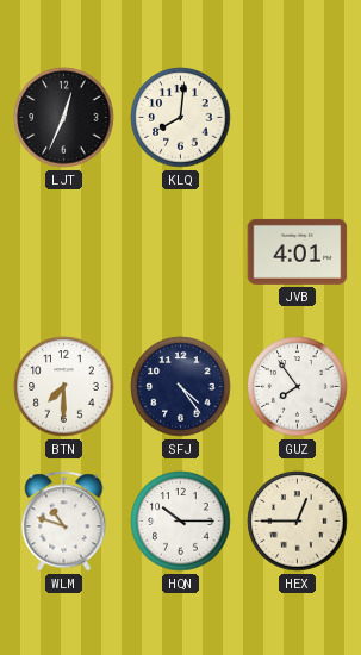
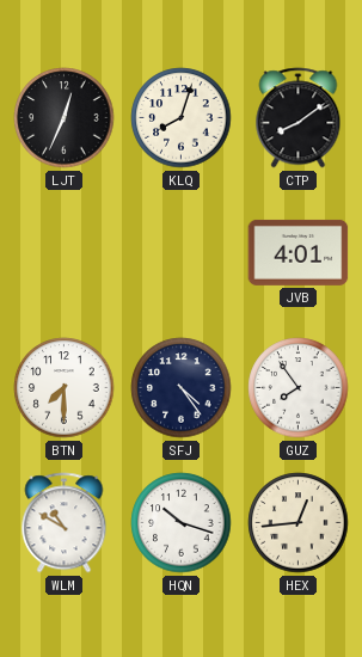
KLQ: 8:01 -> 8:03
CTP: none -> 8:09
WLM: 10:48 -> 10:50
HQN: 10:15 -> 10:18
HEX: 12:45 -> 12:44
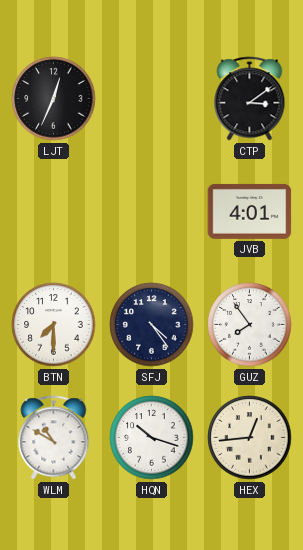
KLQ: 8:03 -> none
CTP: 8:09 -> 3:09
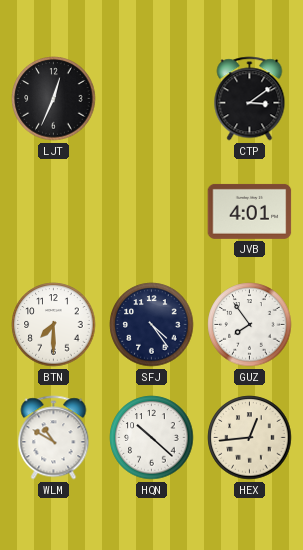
HQN: 10:18 -> 10:22
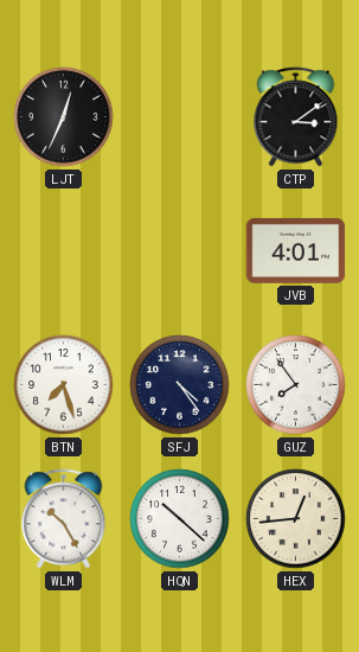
BTN: 7:30 -> 7:27
WLM: 10:50 -> 10:25
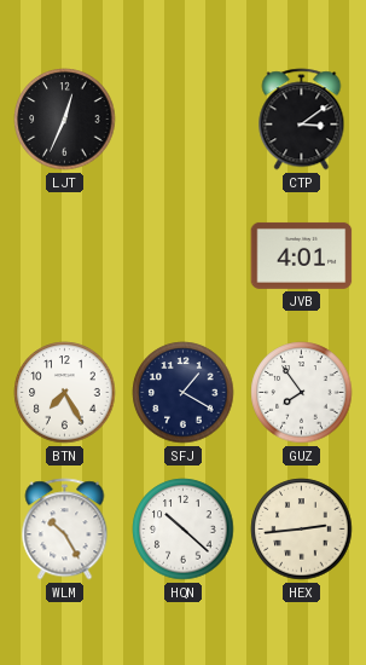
BTN: 7:27 -> 7:25
SFJ: 4:24 -> 1:20
HEX: 12:44 -> 2:44
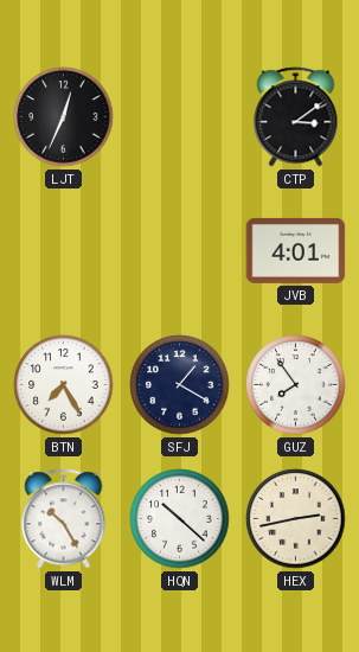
HEX: 2:44 -> 2:43
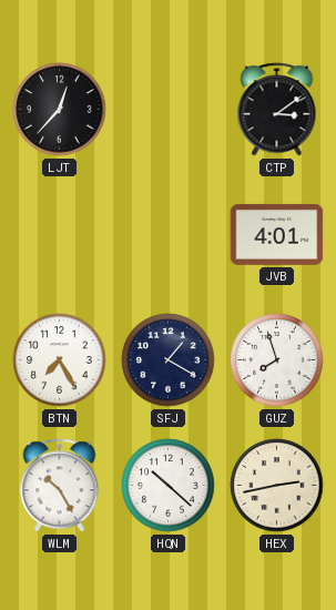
LJT: 12:34 -> 12:37
GUZ: 7:54 -> 7:57
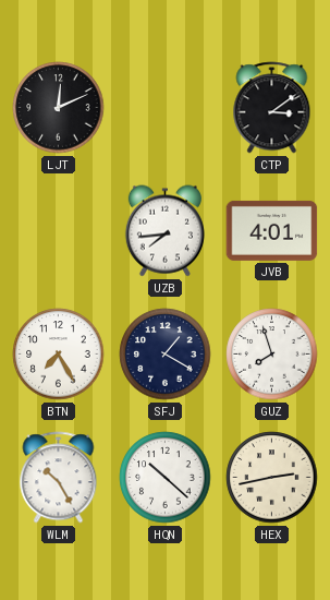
LJT: 12:37 -> 12:11
UZB: none -> 7:44
